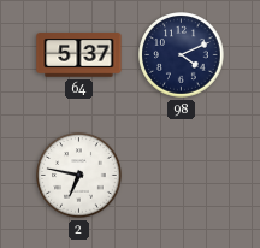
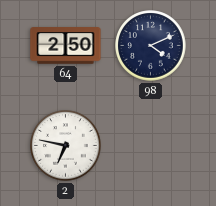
64: 5:37 -> 2:50
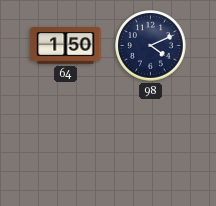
64: 2:50 -> 1:50
2: 6:47 -> none
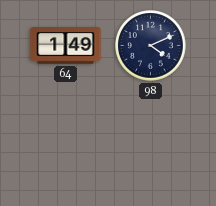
64: 1:50 -> 1:49
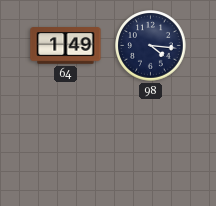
98: 4:11 -> 4:16
